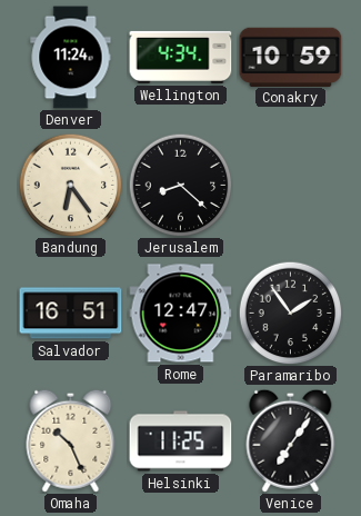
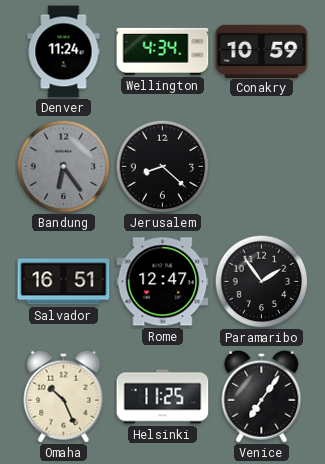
Bandung dial: cream -> grey
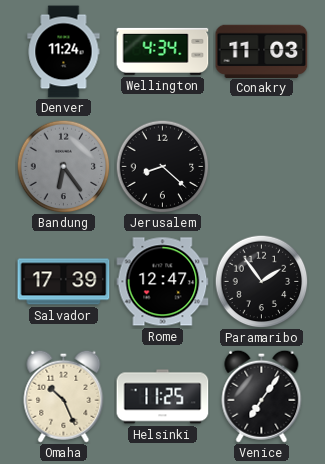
Conakry: 10:59 -> 11:03
Salvador: 16:51 -> 17:39
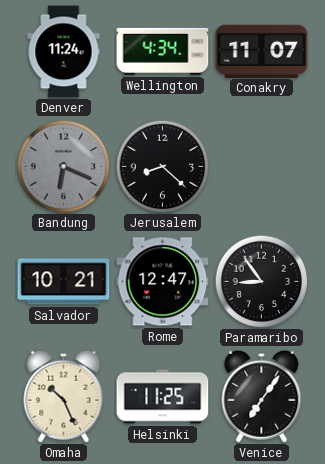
Conakry: 11:03 -> 11:07
Bandung: 6:24 -> 6:19
Salvador: 17:39 -> 10:21
Paramaribo: 1:54 -> 8:54
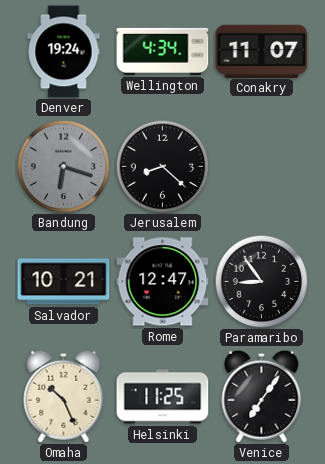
Denver: 11:24 -> 19:24
Bandung: 6:19 -> 6:18
